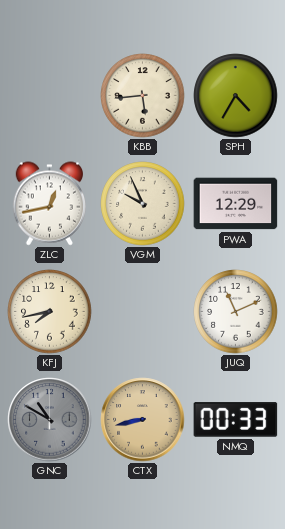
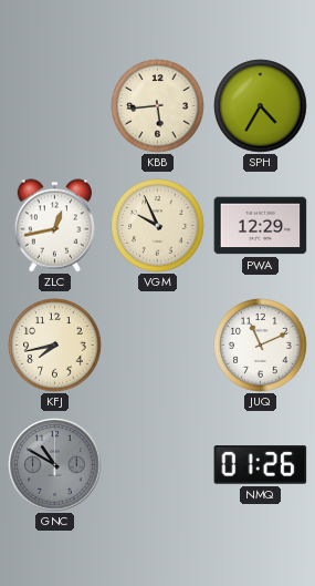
CTX: 8:43 -> none
NMQ: 00:33 -> 01:26
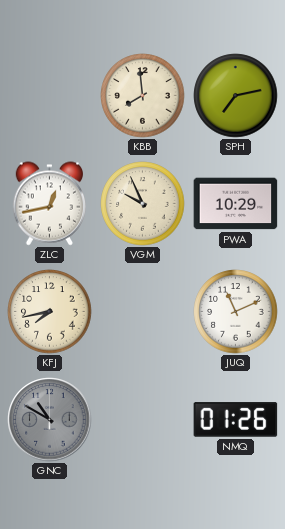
KBB: 5:44 -> 7:59
SPH: 4:35 -> 7:13
PWA: 12:29 -> 10:29
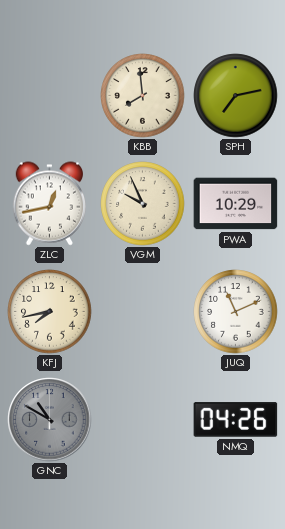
NMQ: 01:26 -> 04:26
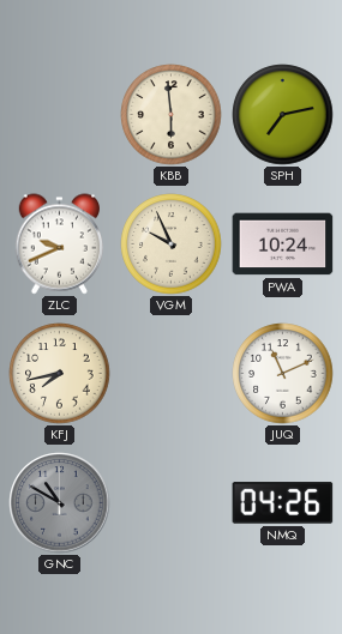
KBB: 7:59 -> 5:59
ZLC: 12:43 -> 9:41
PWA: 10:29 -> 10:24
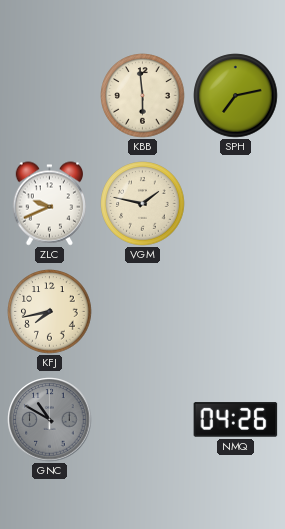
VGM: 9:56 -> 1:47
PWA: 10:24 -> none
JUQ: 11:11 -> none
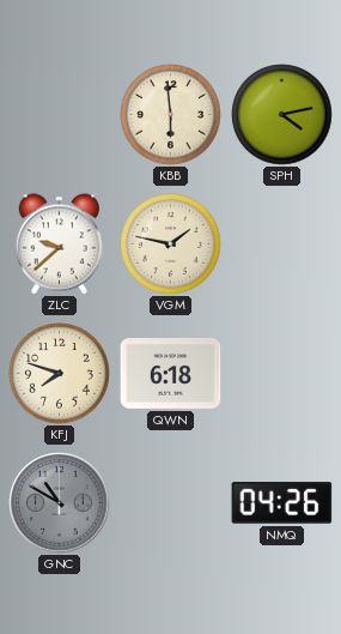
SPH: 7:13 -> 4:13
ZLC: 9:41 -> 9:38
KFJ: 7:43 -> 7:48
QWN: none -> 6:18
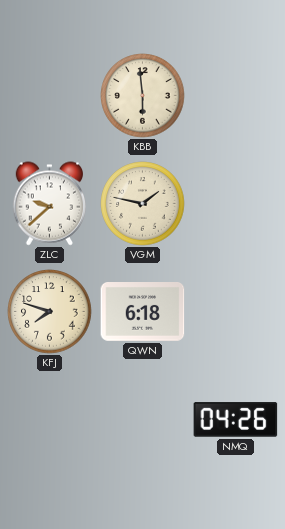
SPH: 4:13 -> none
GNC: 10:50 -> none
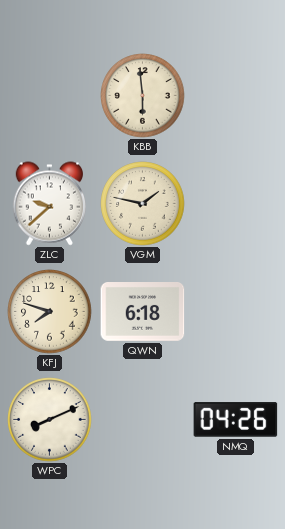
WPC: none -> 8:11
